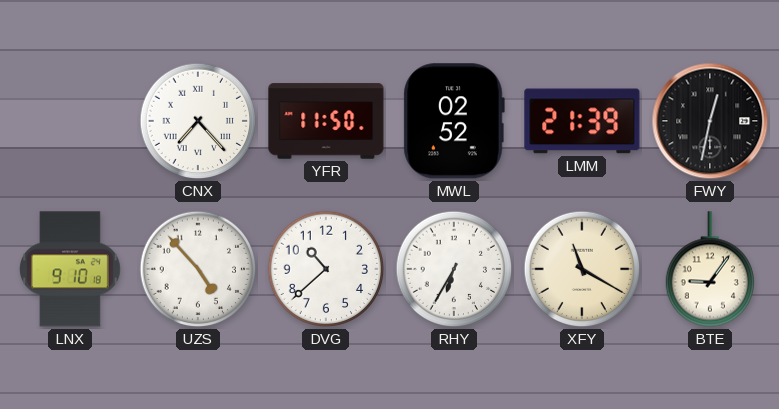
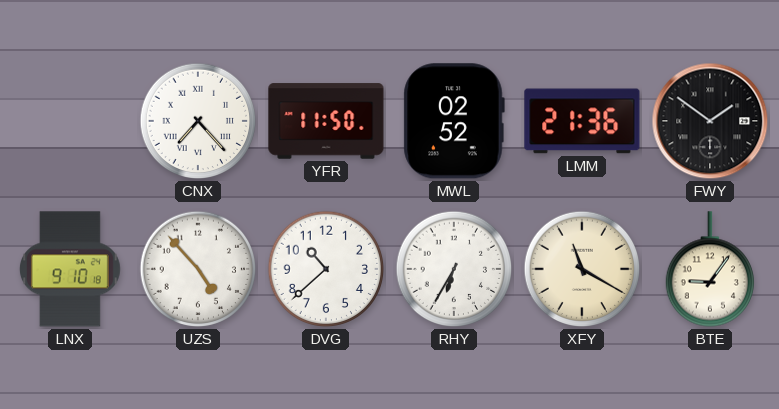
LMM: 21:39 -> 21:36
FWY: 12:32 -> 1:51
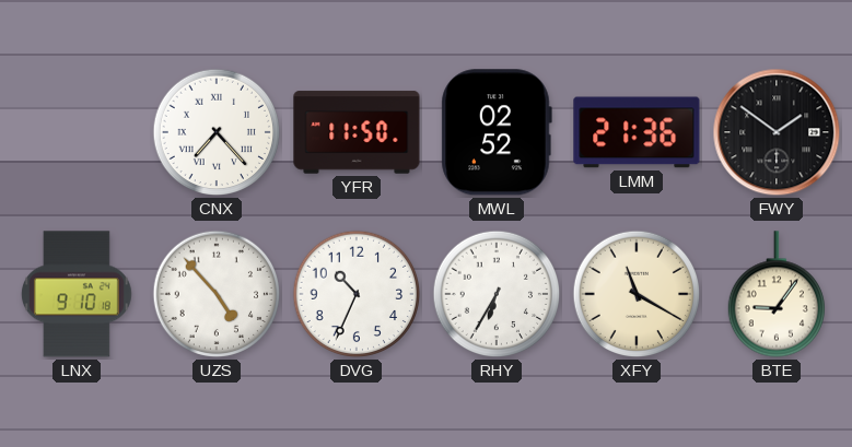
DVG: 10:38 -> 10:34
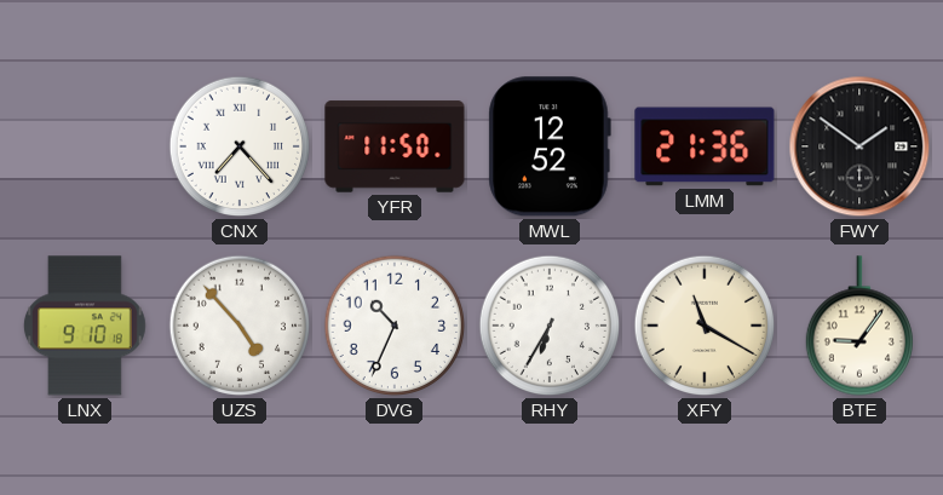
MWL: 02:52 -> 12:52
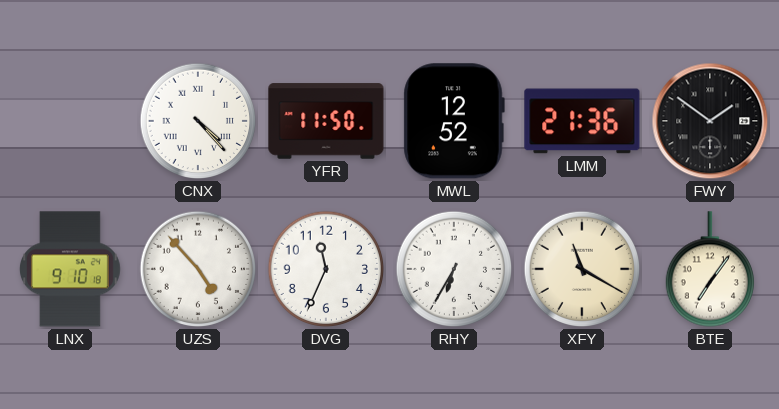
CNX: 7:23 -> 4:23
DVG: 10:34 -> 11:34
BTE: 9:06 -> 7:06
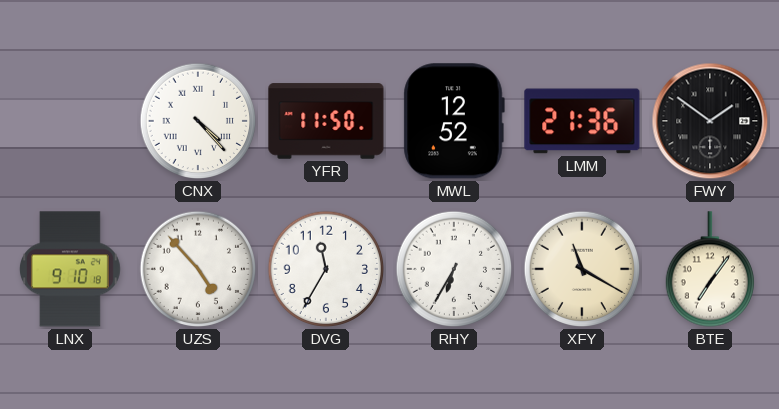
DVG: 11:34 -> 11:35
